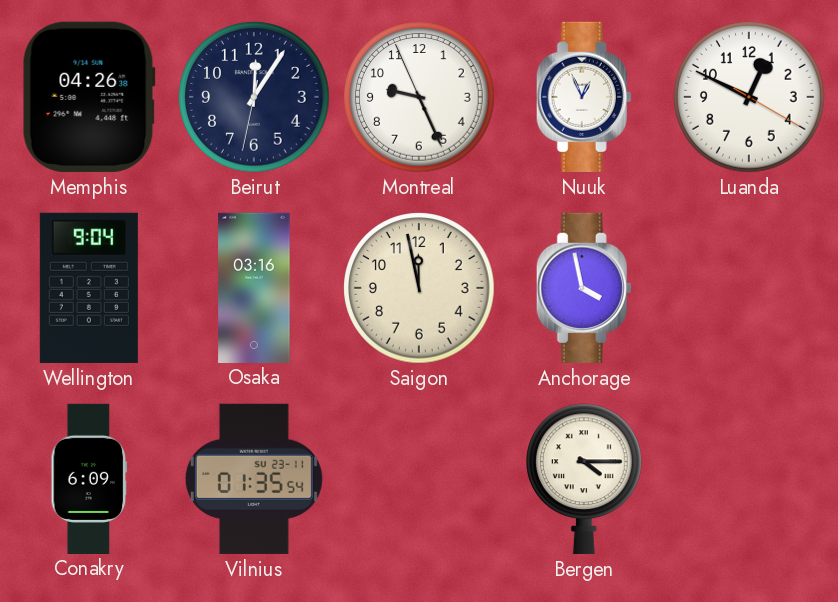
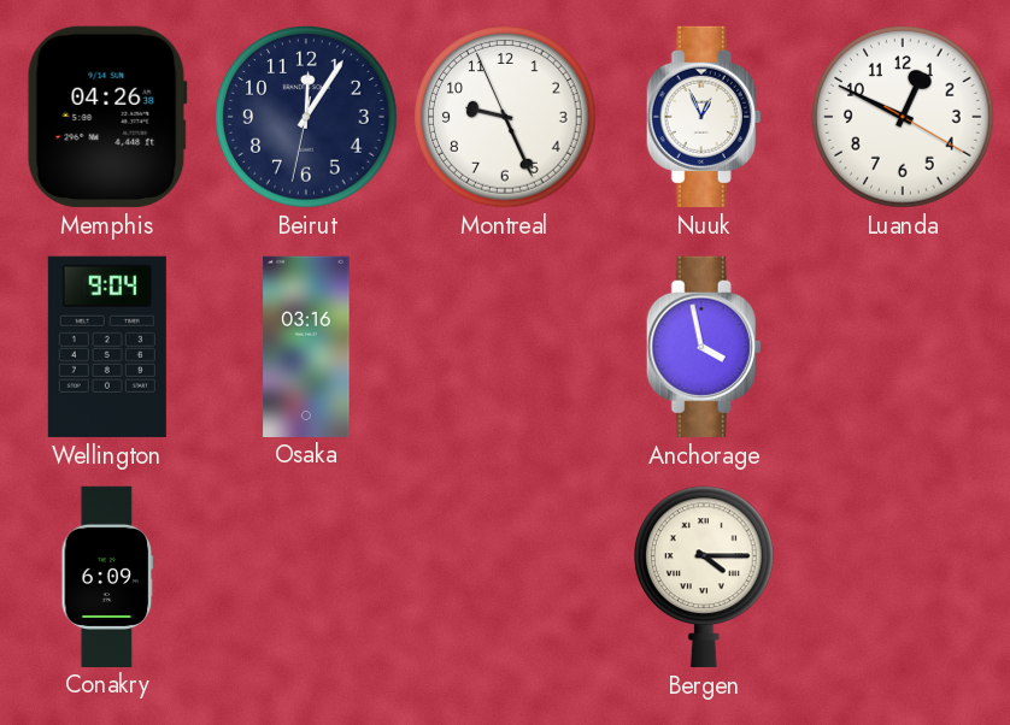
Saigon: 11:58 -> none
Vilnius: 01:35 -> none
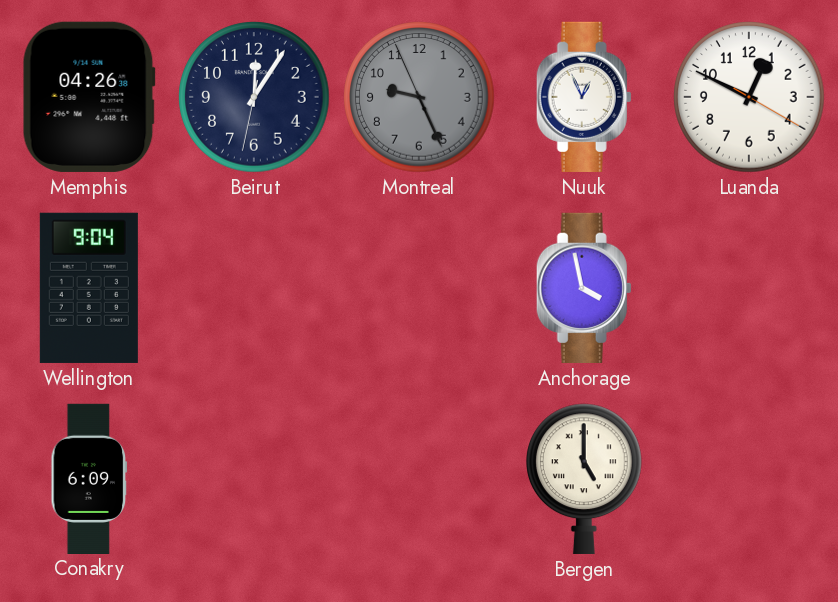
Montreal dial: white -> grey
Osaka: 03:16 -> none
Bergen: 4:15 -> 5:00
